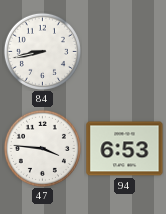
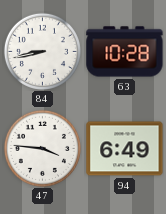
63: none -> 10:28
94: 6:53 -> 6:49
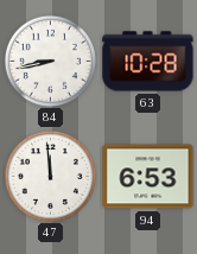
47: 3:46 -> 11:59
94: 6:49 -> 6:53
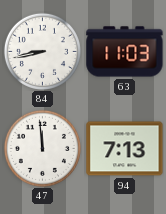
63: 10:28 -> 11:03
94: 6:53 -> 7:13
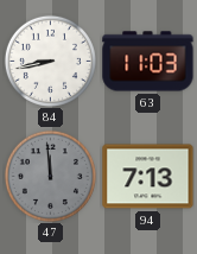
47 dial: white -> grey
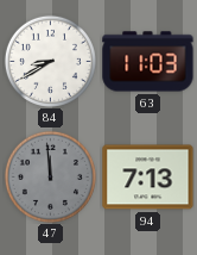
84: 8:43 -> 8:40
